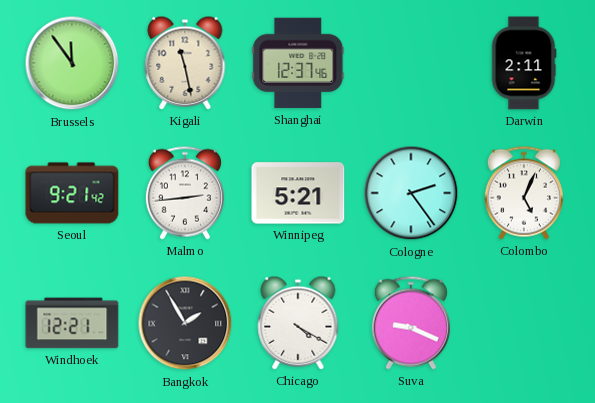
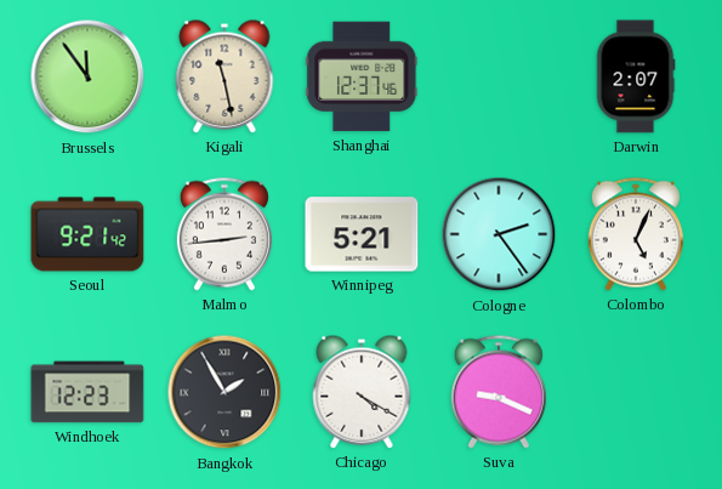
Darwin: 2:11 -> 2:07
Windhoek: 12:21 -> 12:23
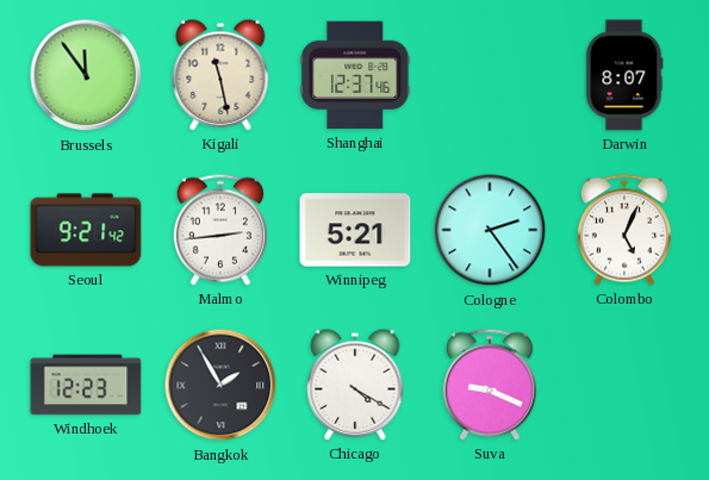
Darwin: 2:07 -> 8:07
